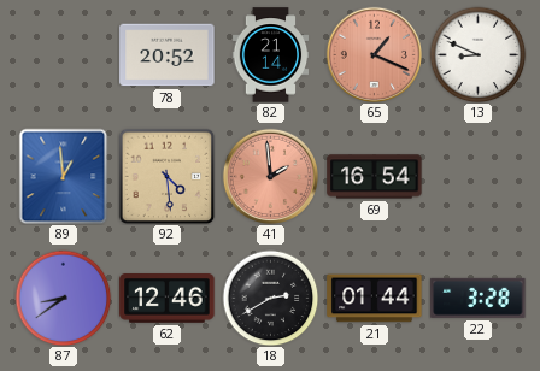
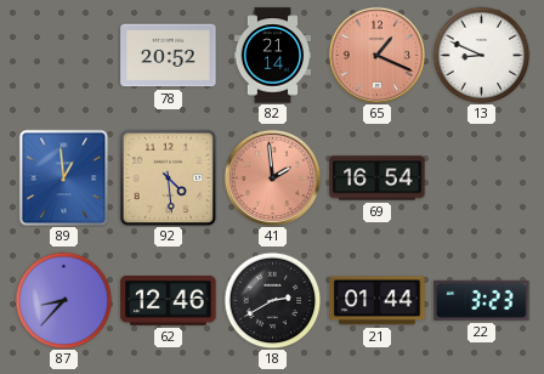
87: 8:39 -> 8:37
22: 3:28 -> 3:23
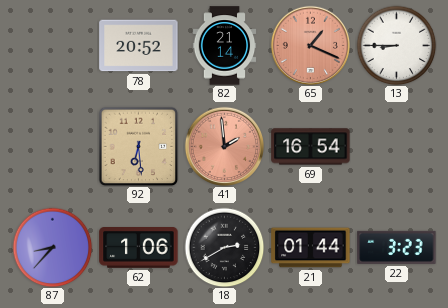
13: 8:49 -> 8:45
89: 12:59 -> none
92: 4:29 -> 6:29
62: 12:46 -> 1:06
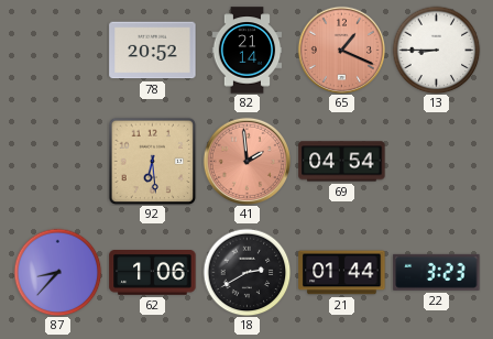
69: 16:54 -> 04:54
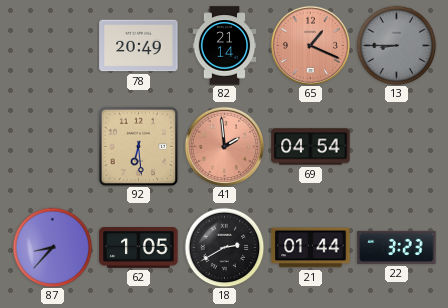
78: 20:52 -> 20:49
13 dial: white -> grey
62: 1:06 -> 1:05
